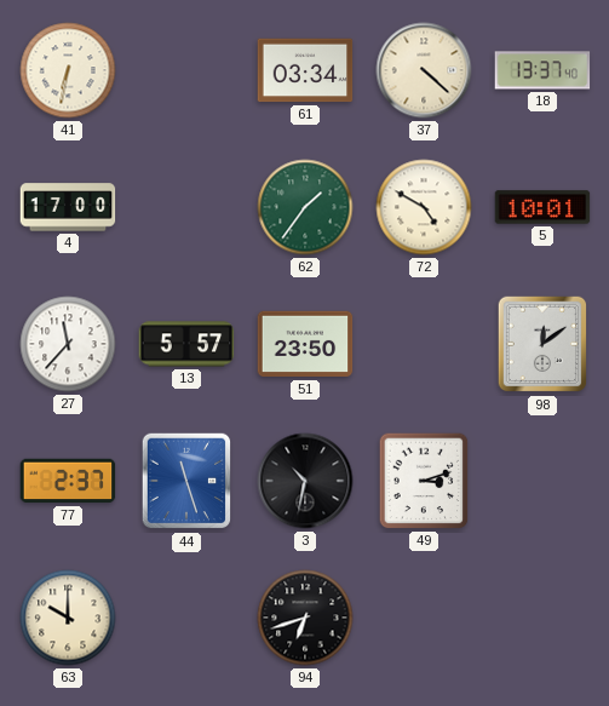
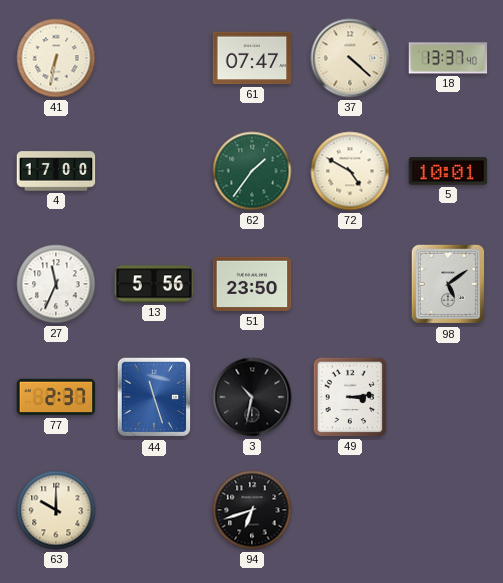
61: 03:34 -> 07:47
27: 11:37 -> 11:34
13: 5:57 -> 5:56
98: 12:09 -> 5:09
49: 3:12 -> 3:14
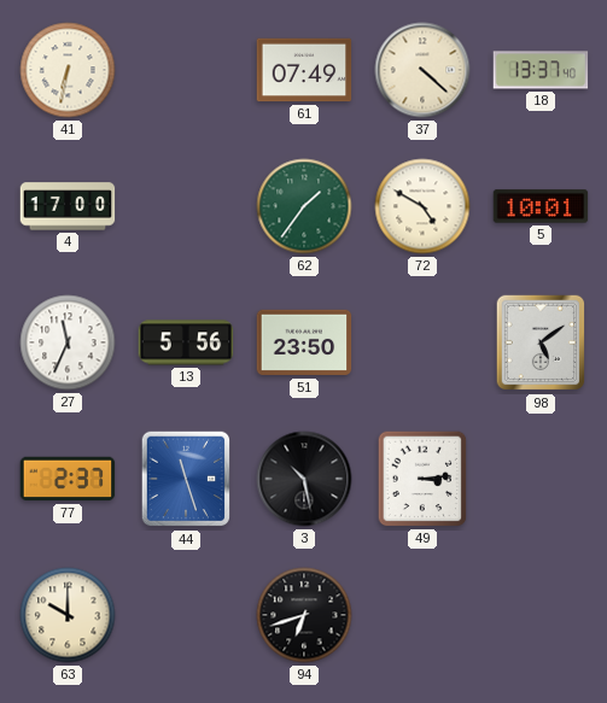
61: 07:47 -> 07:49
3: 10:32 -> 10:28
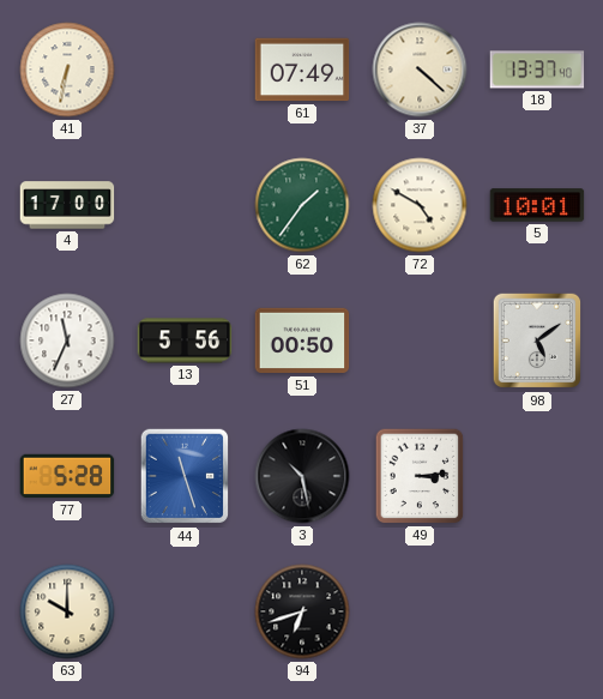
51: 23:50 -> 00:50
77: 2:37 -> 5:28
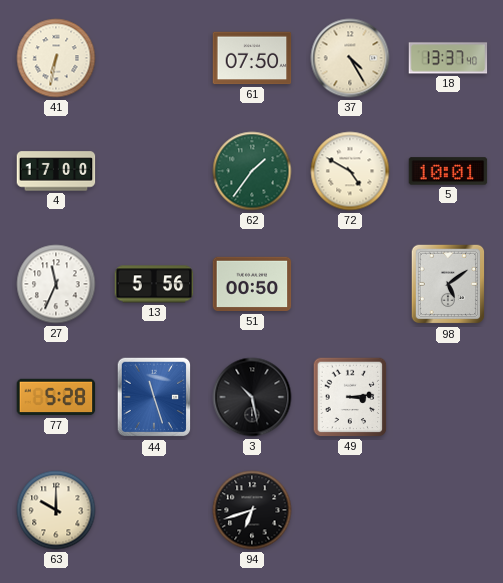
61: 07:49 -> 07:50
37: 4:22 -> 4:25
